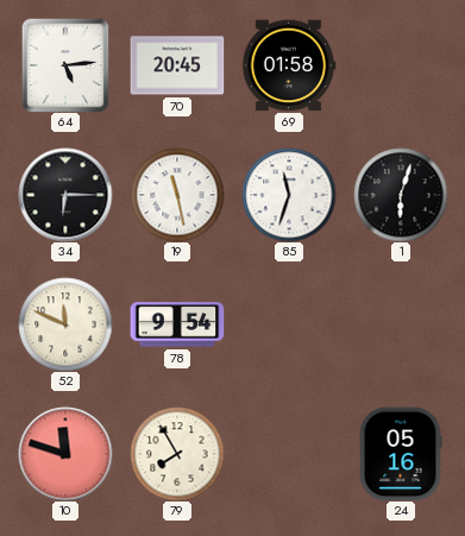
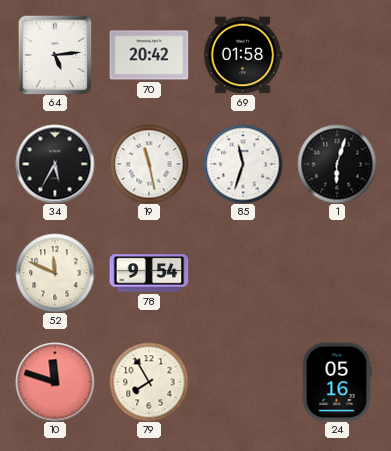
70: 20:45 -> 20:42
34: 6:15 -> 5:35
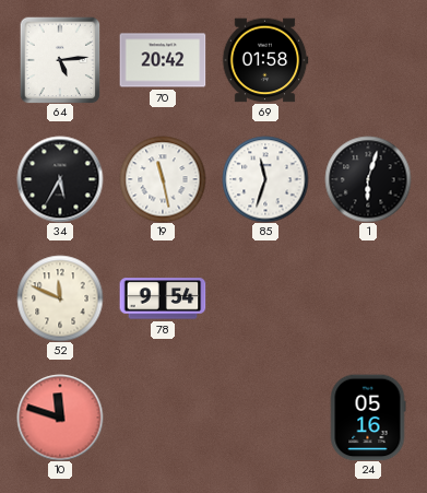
79: 7:55 -> none
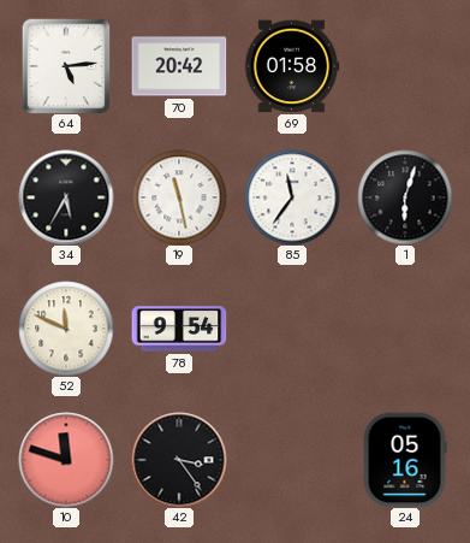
85: 11:33 -> 11:36
42: none -> 3:24
